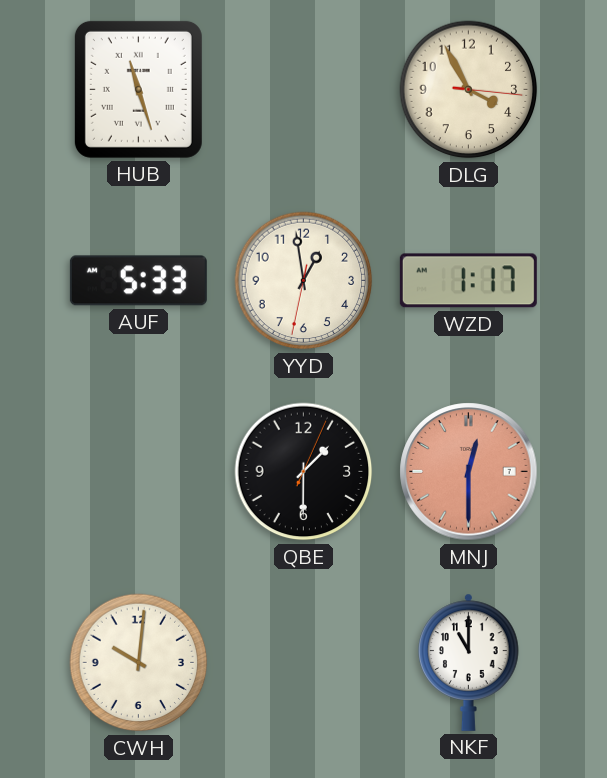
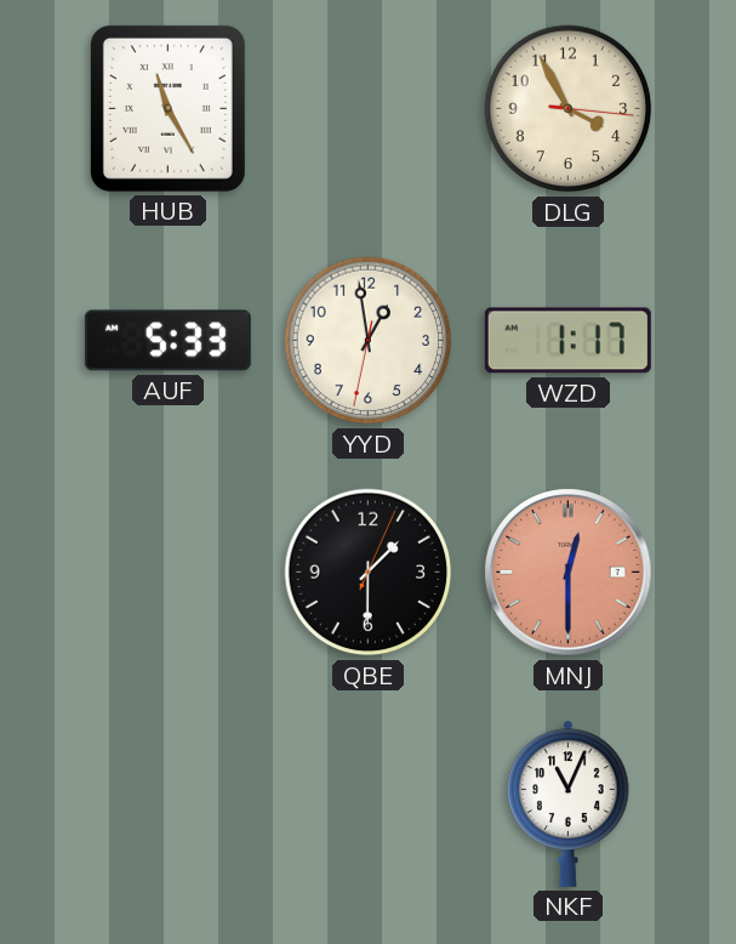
HUB: 11:27 -> 11:25
CWH: 10:01 -> none
NKF: 11:00 -> 11:04
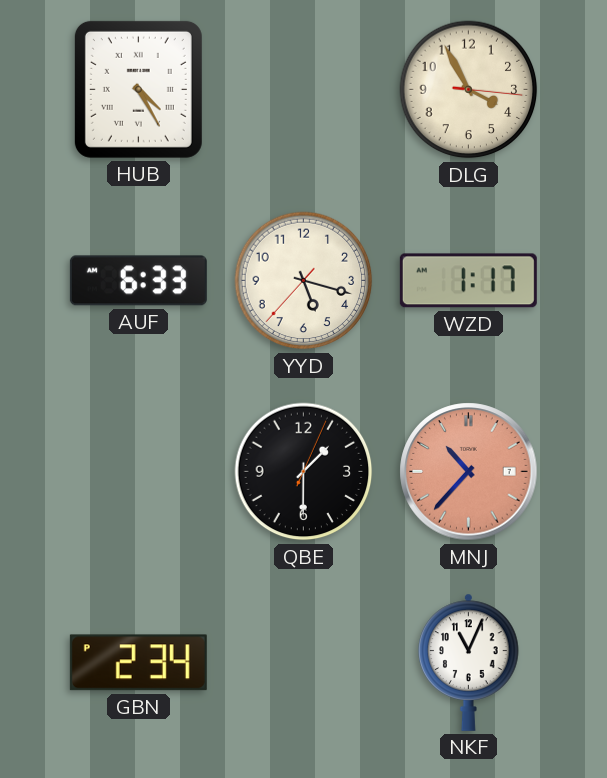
HUB: 11:25 -> 4:25
AUF: 5:33 -> 6:33
YYD: 12:58 -> 5:17
MNJ: 12:30 -> 10:37
GBN: none -> 2:34
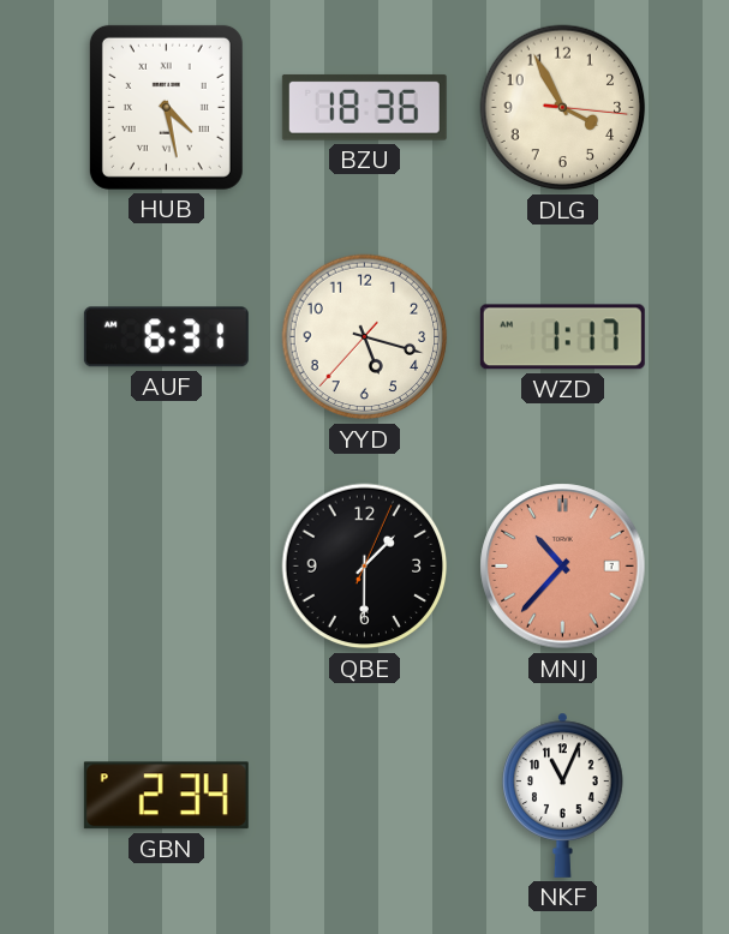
HUB: 4:25 -> 4:28
BZU: none -> 18:36
AUF: 6:33 -> 6:31
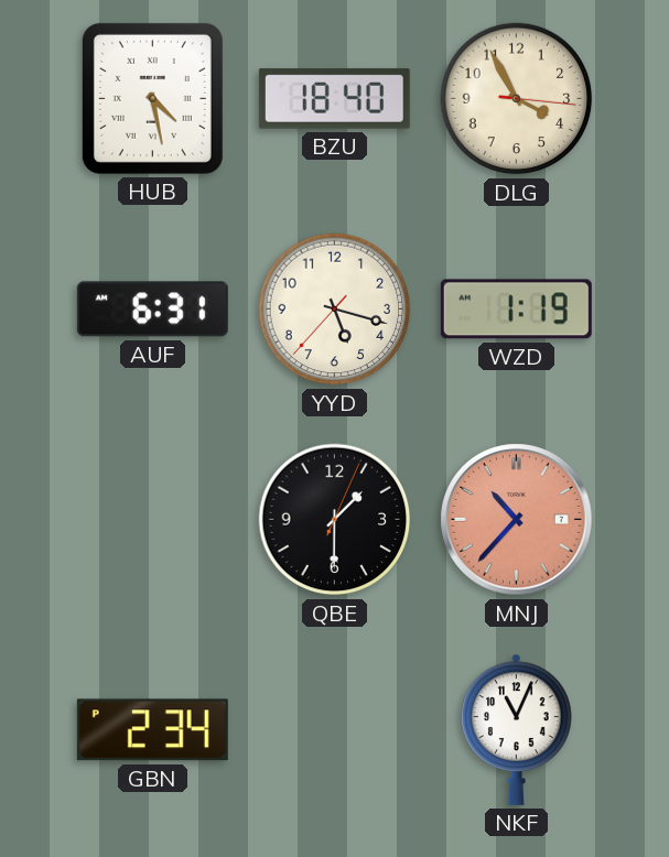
BZU: 18:36 -> 18:40
WZD: 1:17 -> 1:19
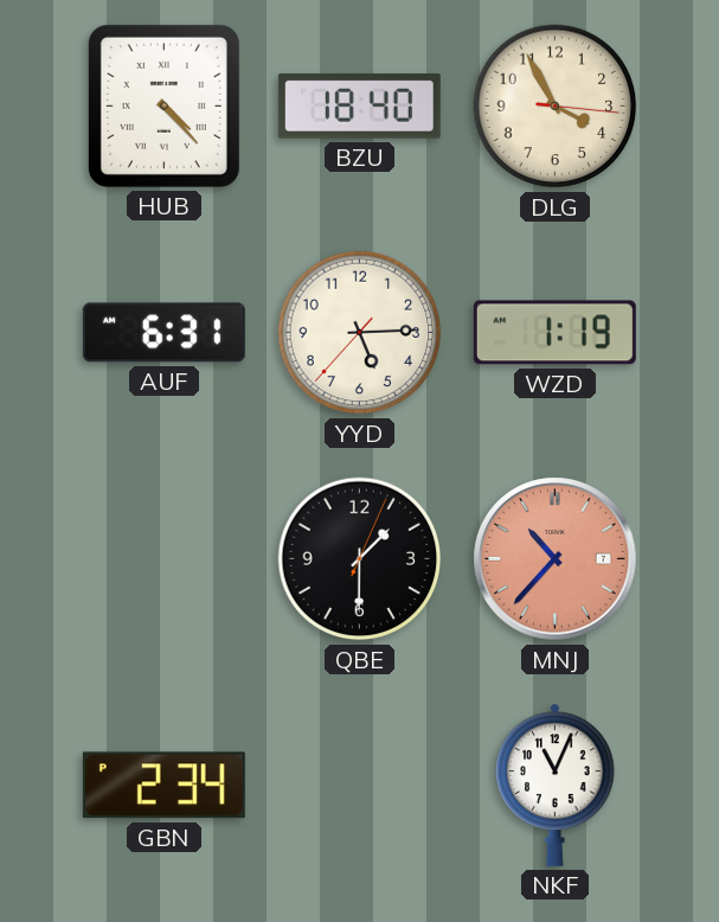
HUB: 4:28 -> 4:23
YYD: 5:17 -> 5:14
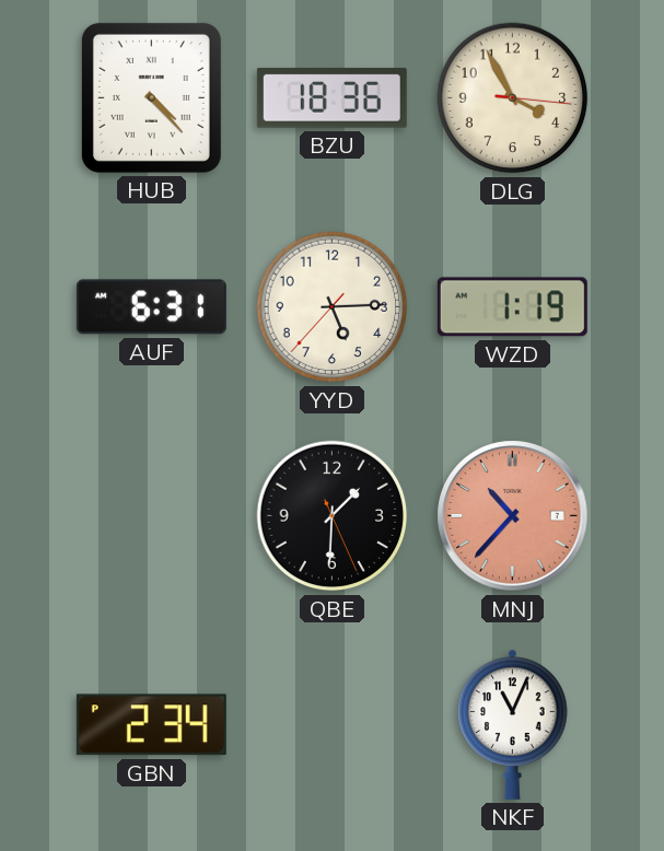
BZU: 18:40 -> 18:36
QBE: 1:30:04 -> 1:30:26
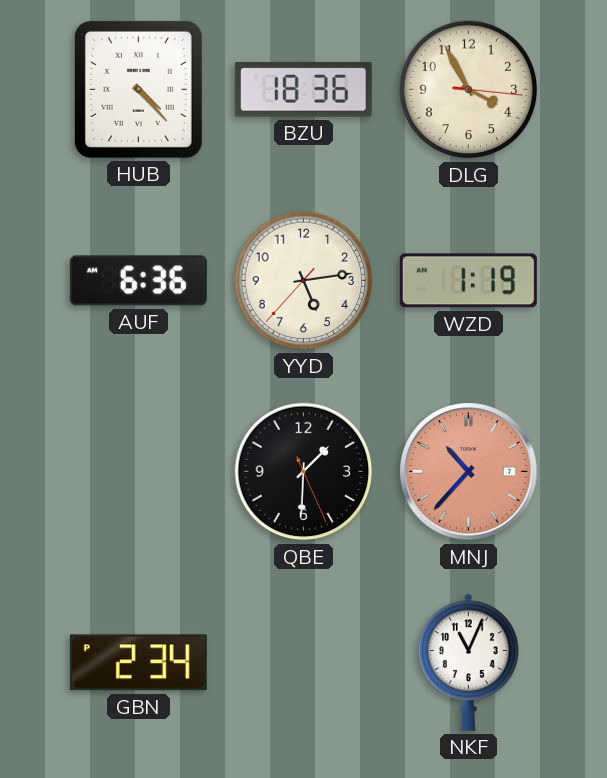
AUF: 6:31 -> 6:36
YYD: 5:14 -> 5:13
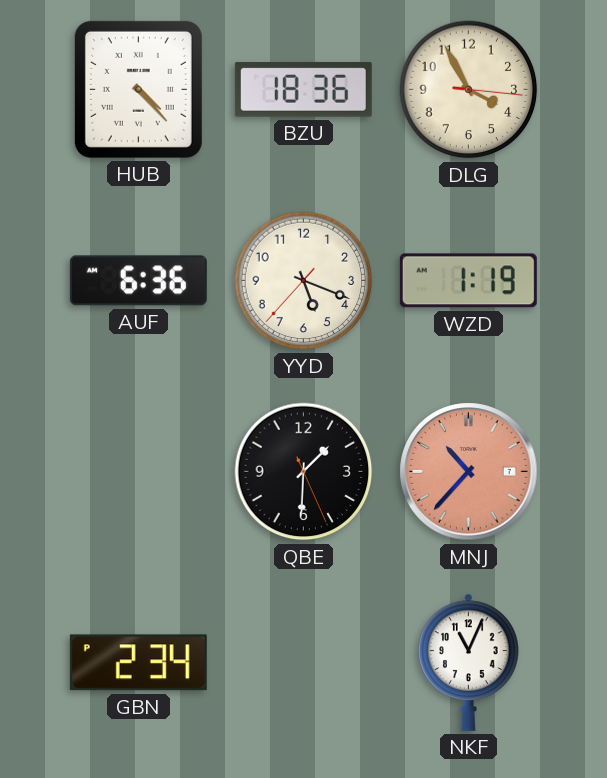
YYD: 5:13 -> 5:18
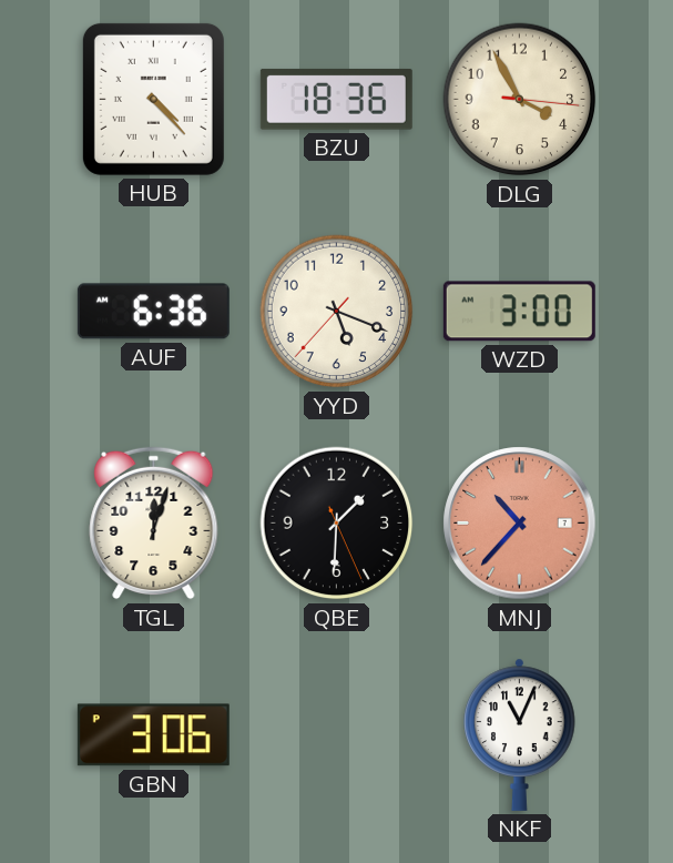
WZD: 1:19 -> 3:00
TGL: none -> 12:03
GBN: 2:34 -> 3:06
